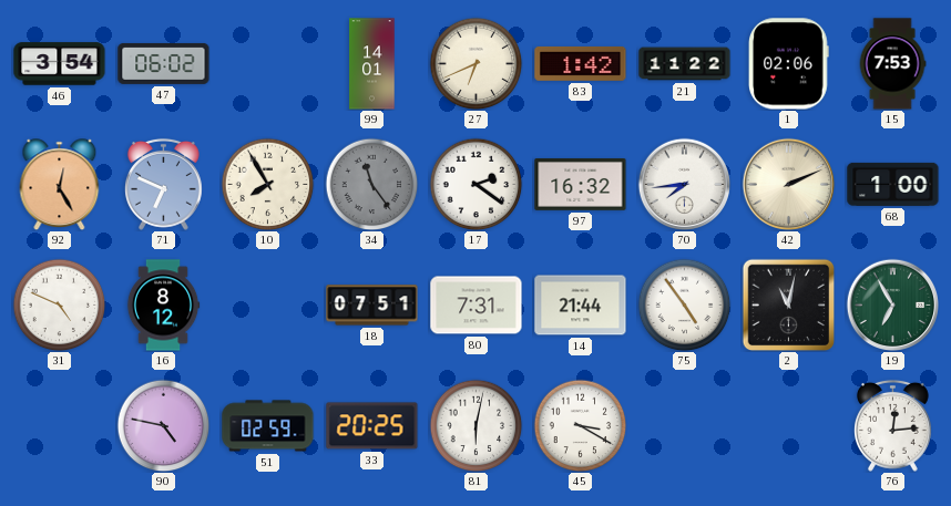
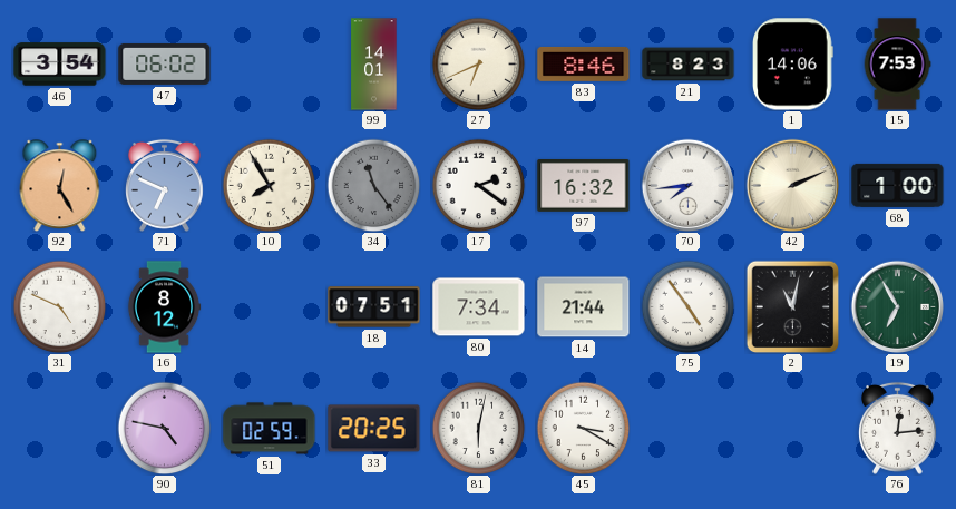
83: 1:42 -> 8:46
21: 11:22 -> 8:23
1: 02:06 -> 14:06
80: 7:31 -> 7:34
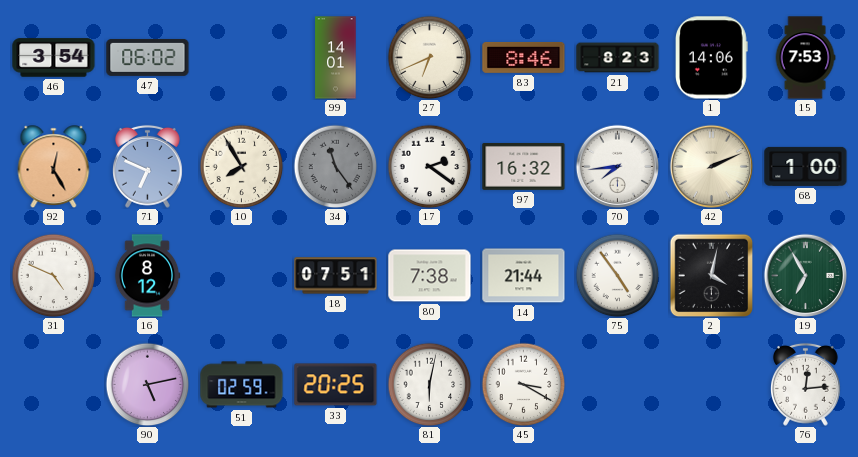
80: 7:34 -> 7:38
2: 11:02 -> 4:02
90: 4:47 -> 5:13
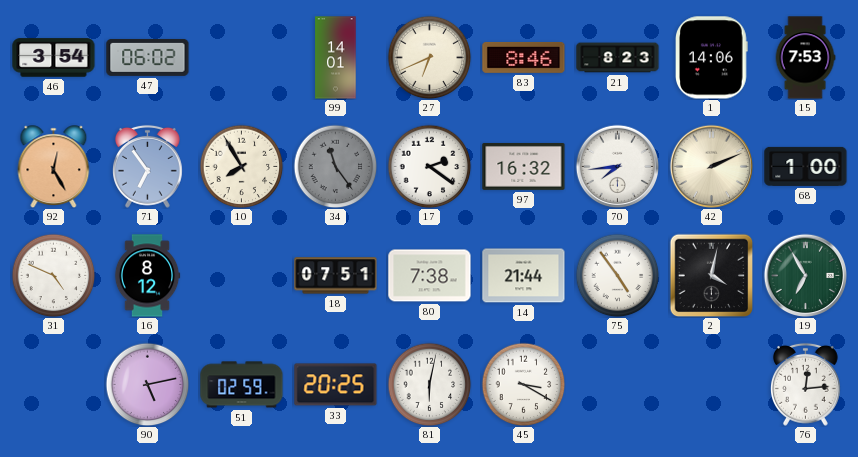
71: 6:49 -> 6:54
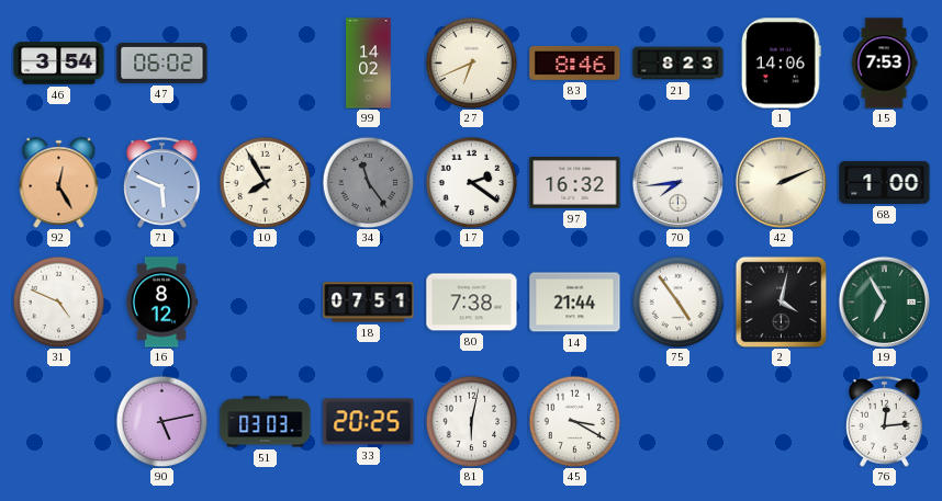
99: 14:01 -> 14:02
71: 6:54 -> 5:49
51: 02:59 -> 03:03
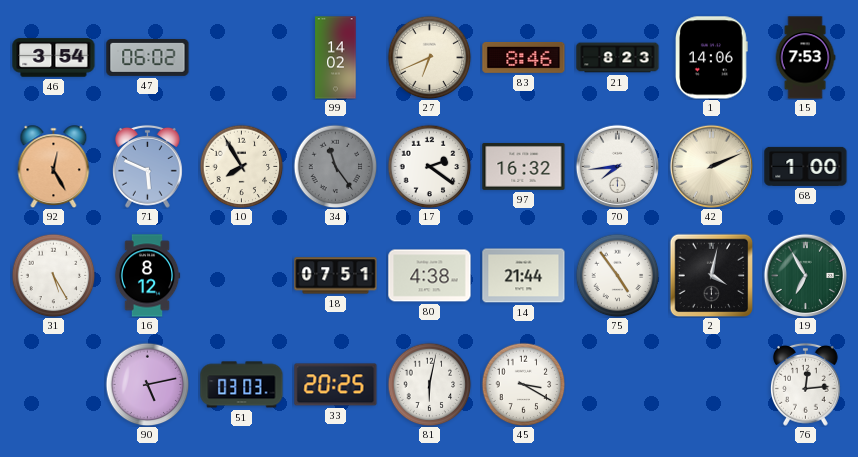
31: 4:49 -> 5:25
80: 7:38 -> 4:38
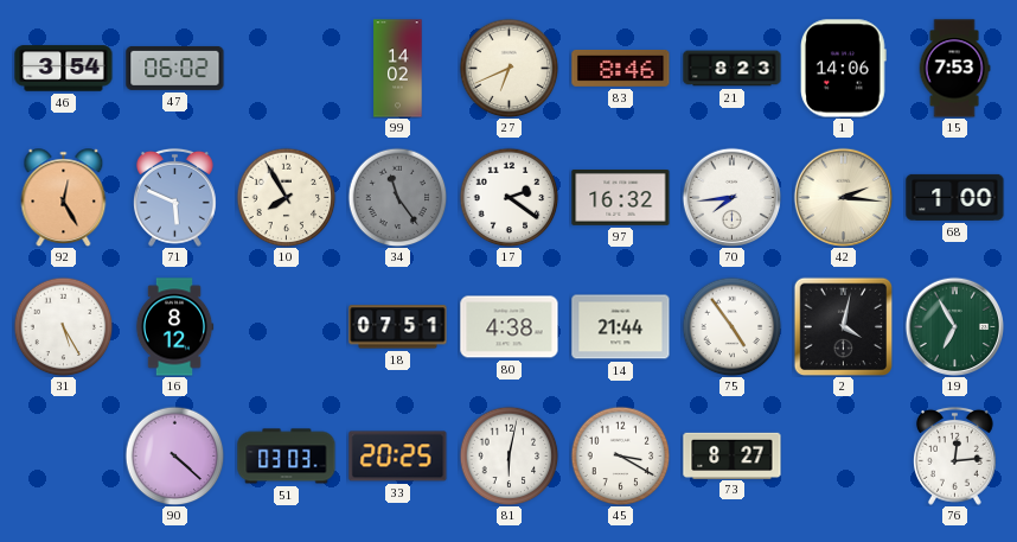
42: 2:11 -> 2:16
90: 5:13 -> 4:22
73: none -> 8:27
